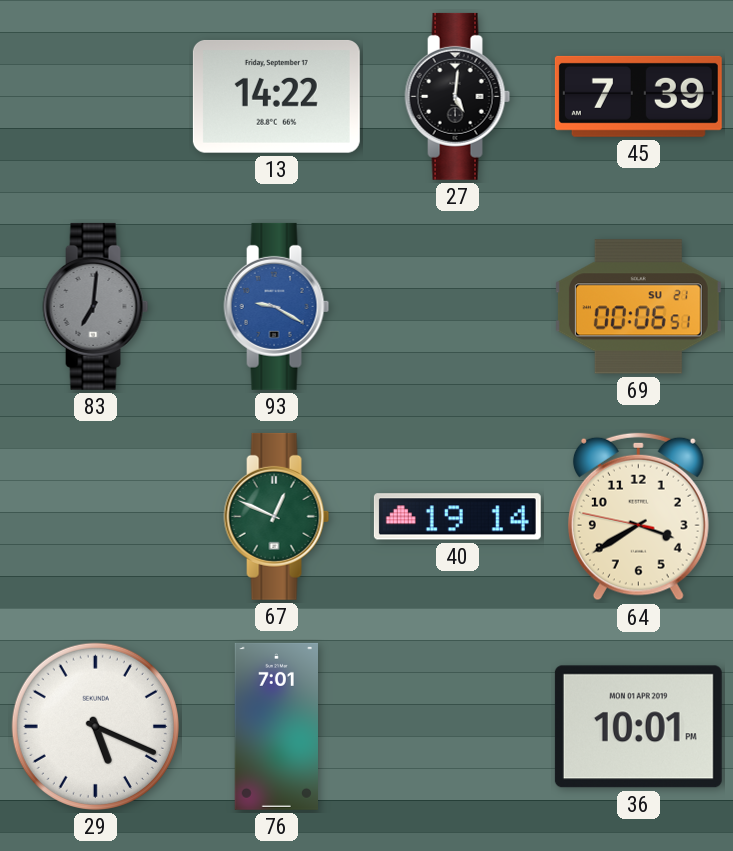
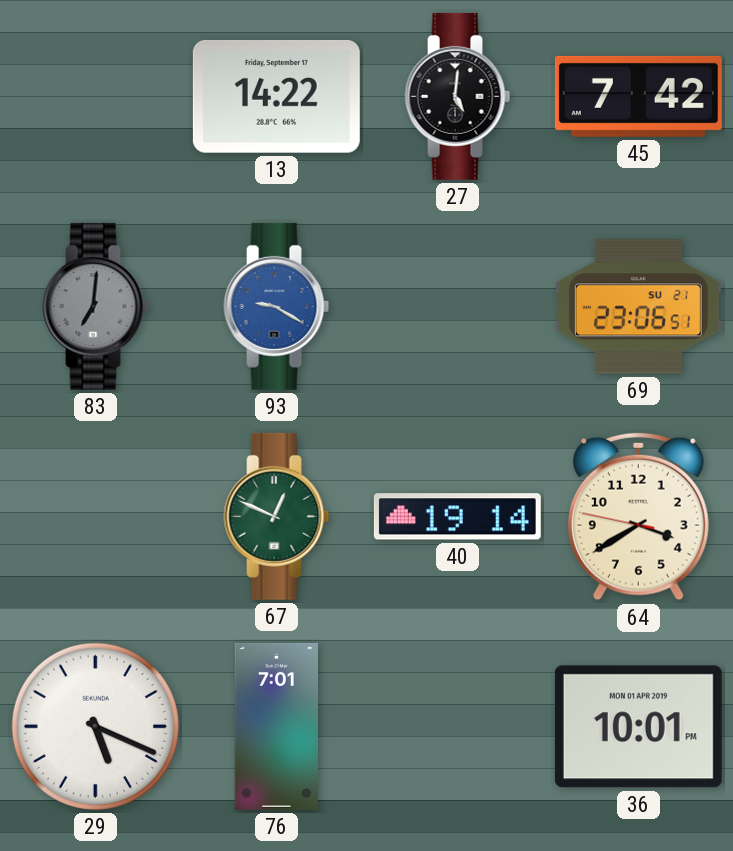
45: 7:39 -> 7:42
69: 00:06 -> 23:06
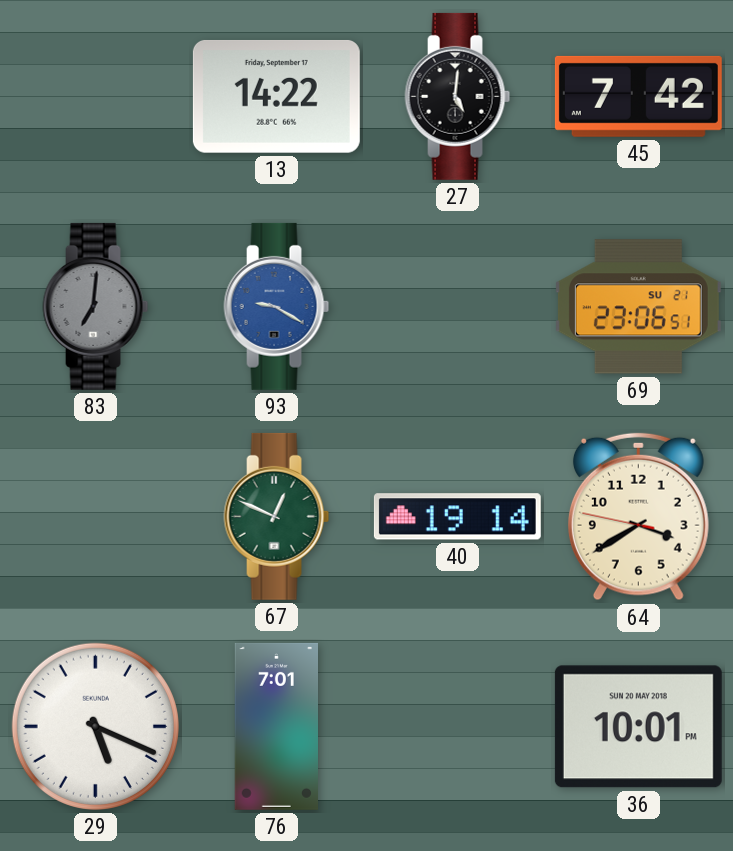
36 date: MON 01 APR 2019 -> SUN 20 MAY 2018
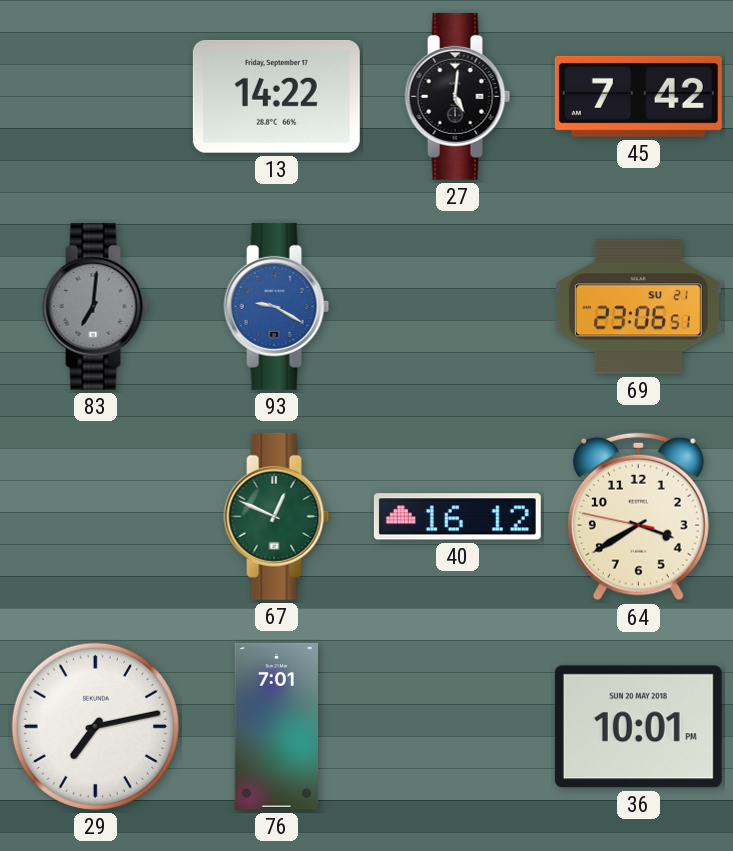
40: 19:14 -> 16:12
29: 5:19 -> 7:13
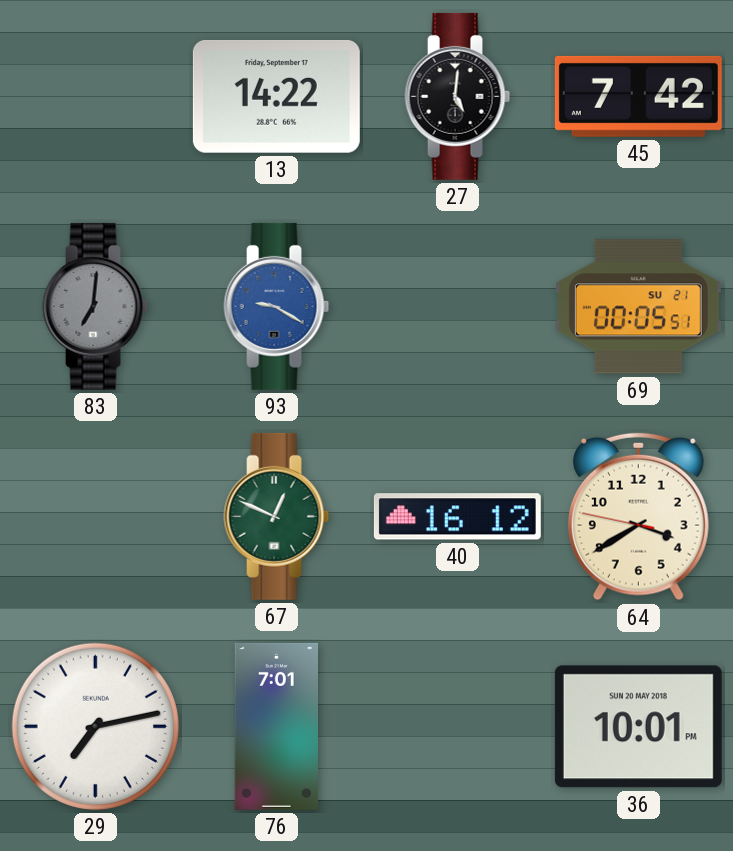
69: 23:06 -> 00:05
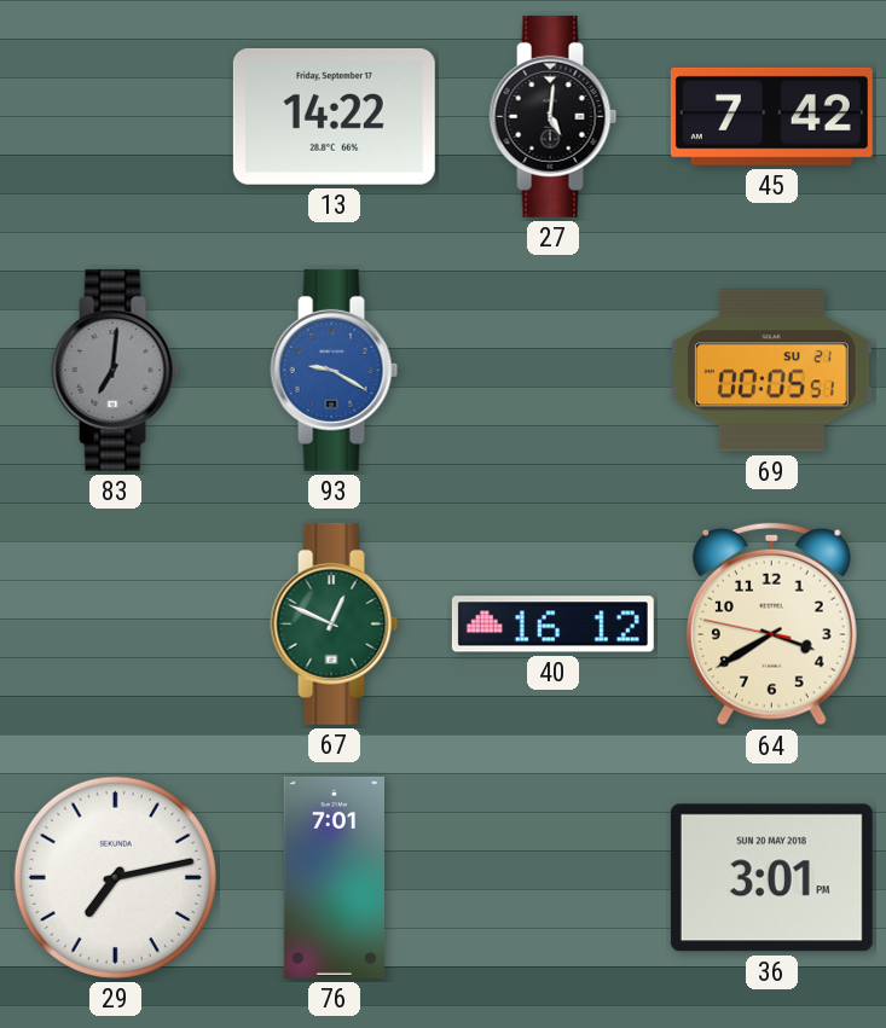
36: 10:01 -> 3:01
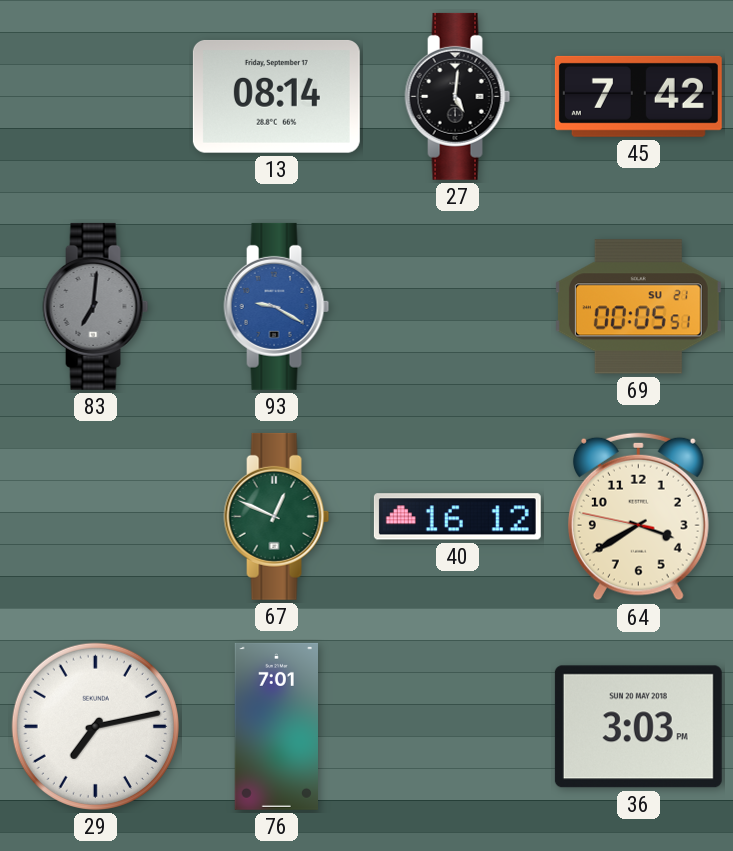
13: 14:22 -> 08:14
36: 3:01 -> 3:03
